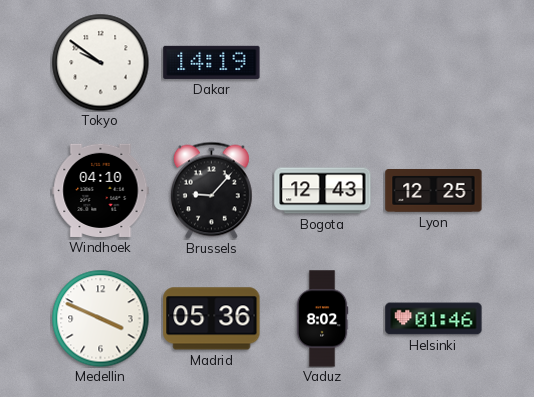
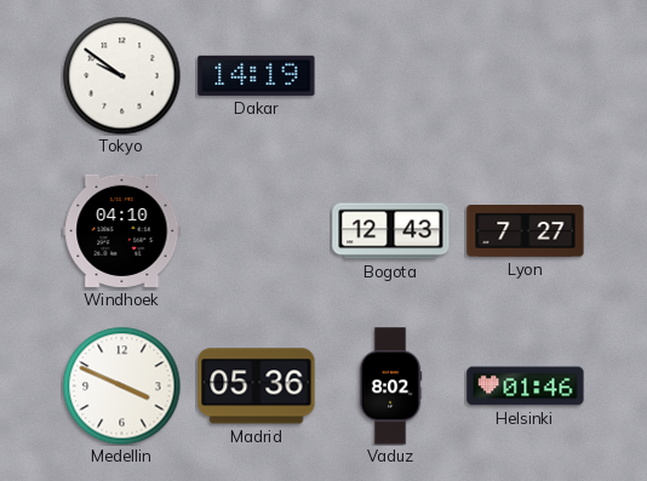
Brussels: 9:07 -> none
Lyon: 12:25 -> 7:27
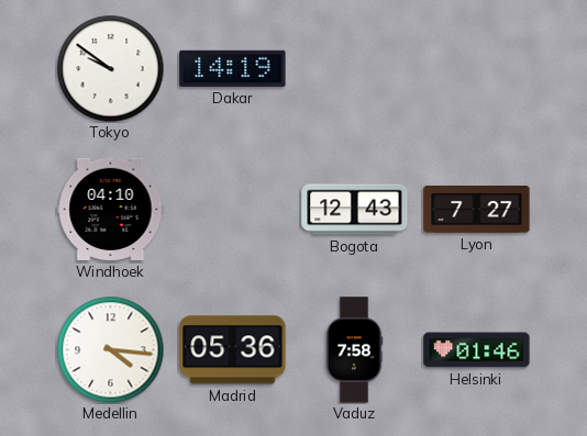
Medellin: 3:49 -> 4:16
Vaduz: 8:02 -> 7:58
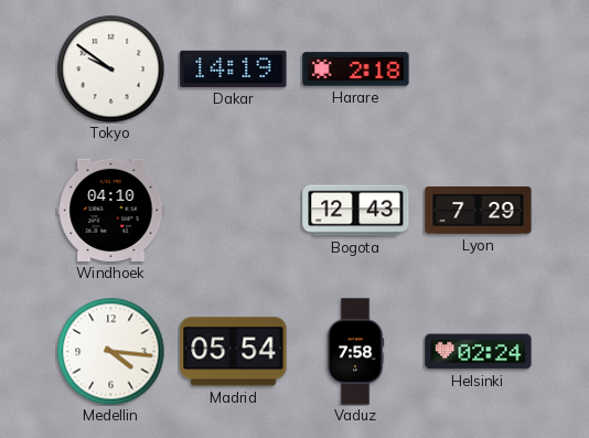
Harare: none -> 2:18
Lyon: 7:27 -> 7:29
Madrid: 05:36 -> 05:54
Helsinki: 01:46 -> 02:24
